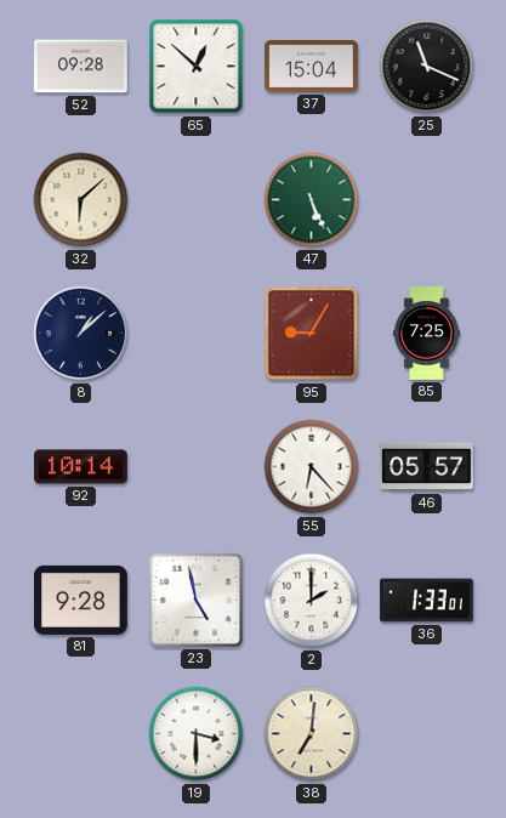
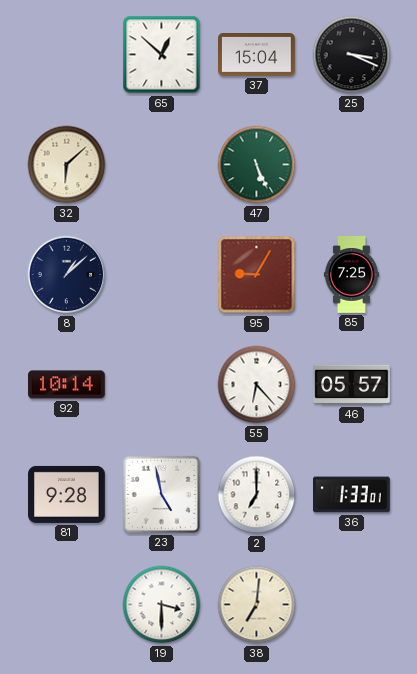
52: 09:28 -> none
25: 11:19 -> 3:19
2: 2:00 -> 7:00
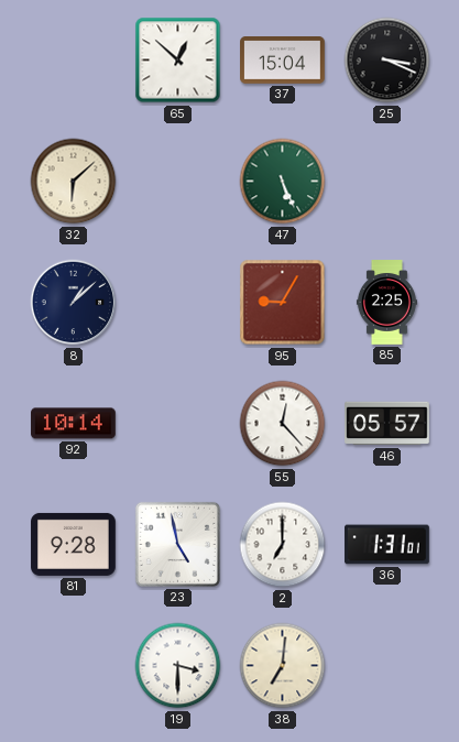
85: 7:25 -> 2:25
55: 6:23 -> 12:23
36: 1:33 -> 1:31
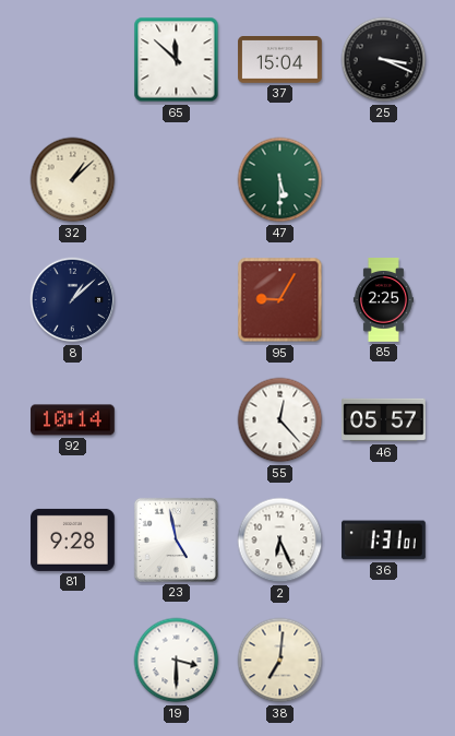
65: 12:52 -> 11:52
32: 6:08 -> 1:08
47: 5:26 -> 5:30
2: 7:00 -> 6:26
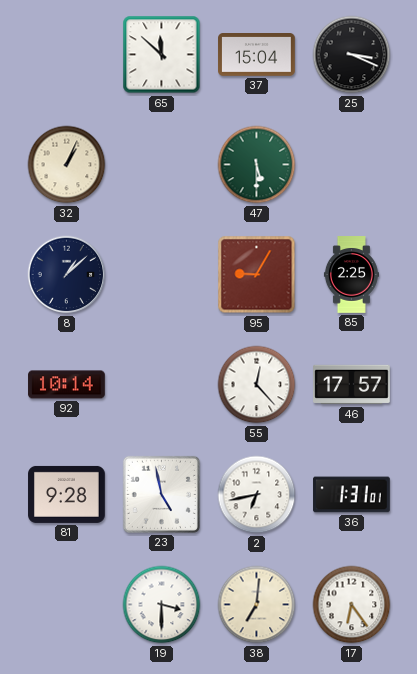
32: 1:08 -> 1:04
46: 05:57 -> 17:57
2: 6:26 -> 6:43
17: none -> 6:24
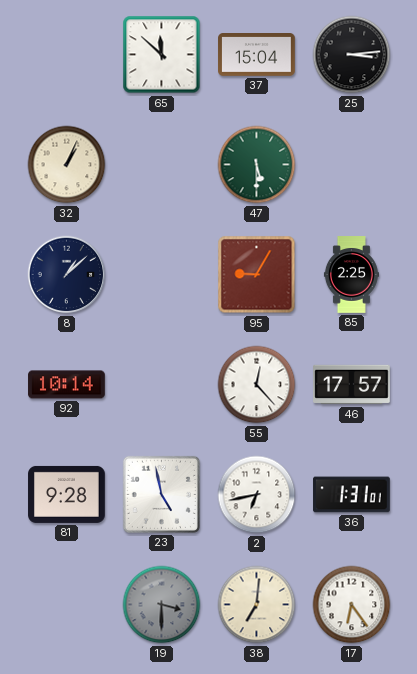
25: 3:19 -> 3:14
19 dial: white -> grey
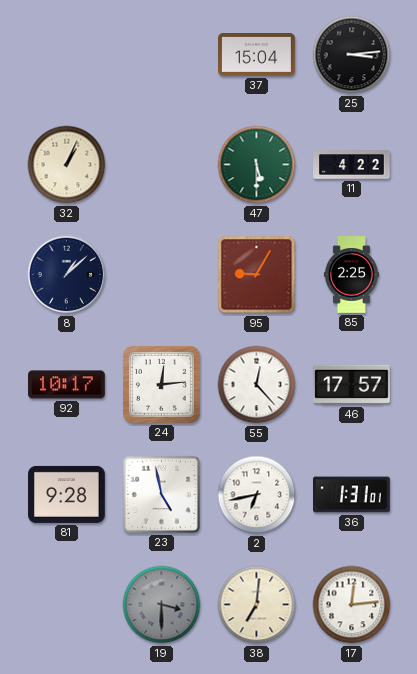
65: 11:52 -> none
11: none -> 4:22
92: 10:14 -> 10:17
24: none -> 12:14
17: 6:24 -> 12:14
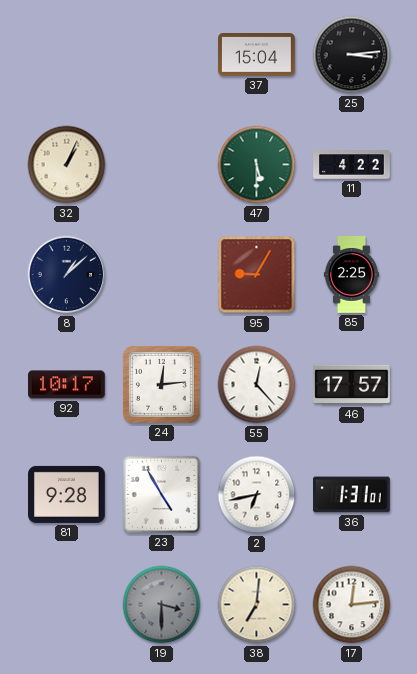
23: 4:58 -> 4:55
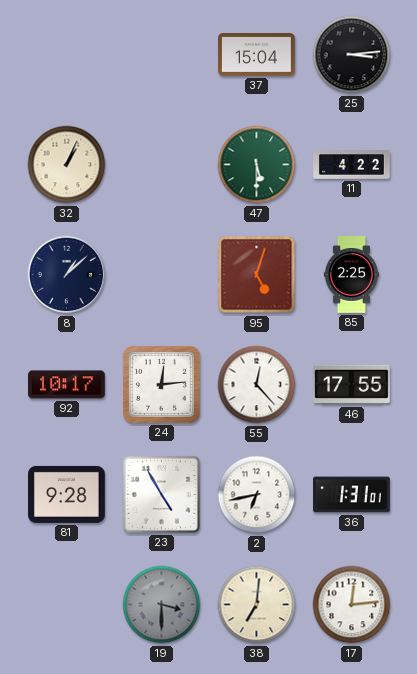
95: 9:05 -> 5:03
46: 17:57 -> 17:55
